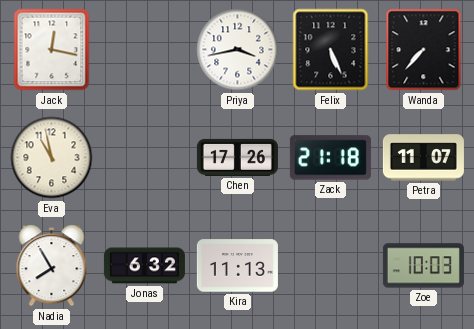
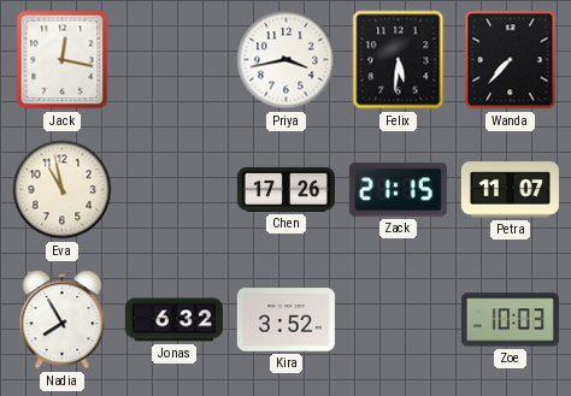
Felix: 5:26 -> 5:31
Zack: 21:18 -> 21:15
Kira: 11:13 -> 3:52
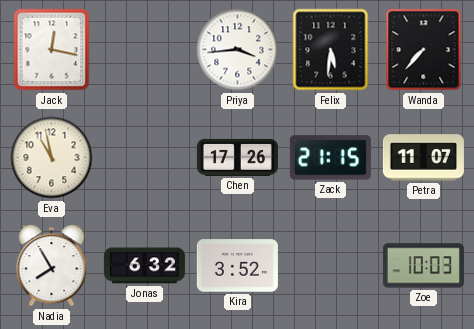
Priya: 3:43 -> 3:44
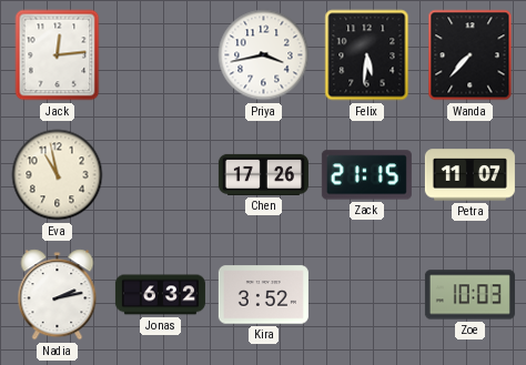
Jack: 12:17 -> 12:14
Priya: 3:44 -> 3:43
Nadia: 7:55 -> 2:13
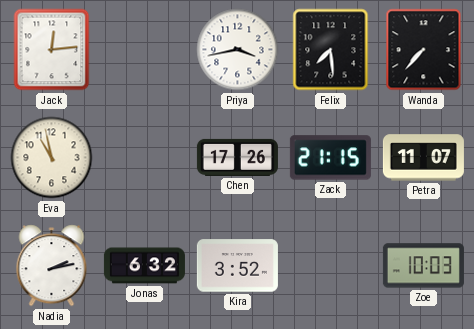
Felix: 5:31 -> 7:29
